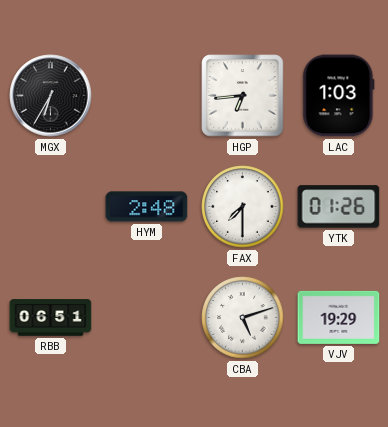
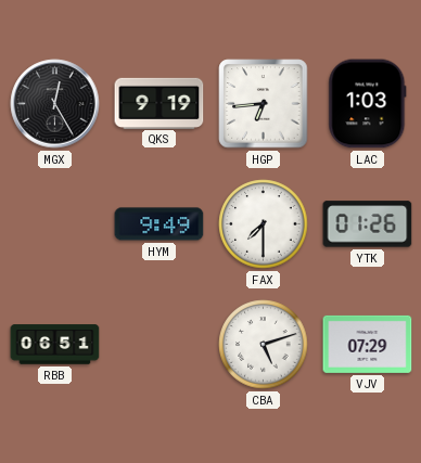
MGX: 6:35 -> 12:25
QKS: none -> 9:19
HYM: 2:48 -> 9:49
VJV: 19:29 -> 07:29
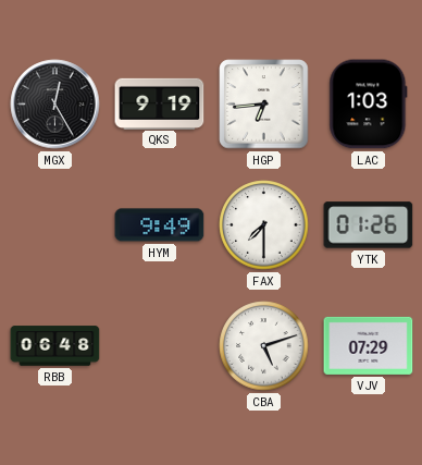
RBB: 06:51 -> 06:48
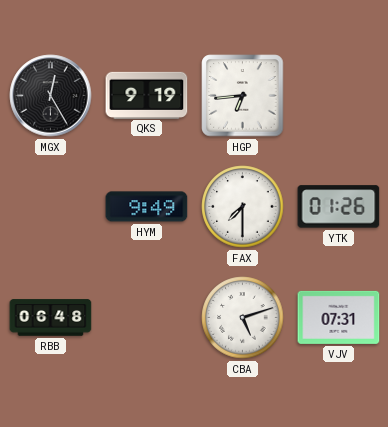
LAC: 1:03 -> none
VJV: 07:29 -> 07:31
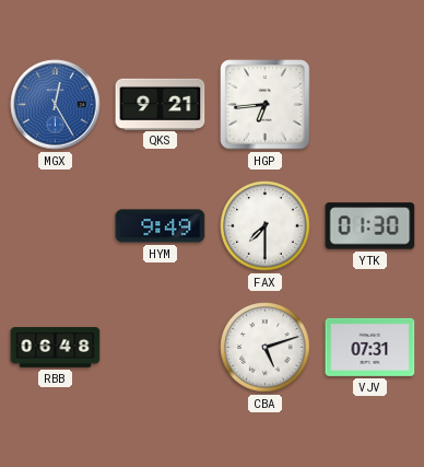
MGX dial: black -> blue
QKS: 9:19 -> 9:21
YTK: 01:26 -> 01:30
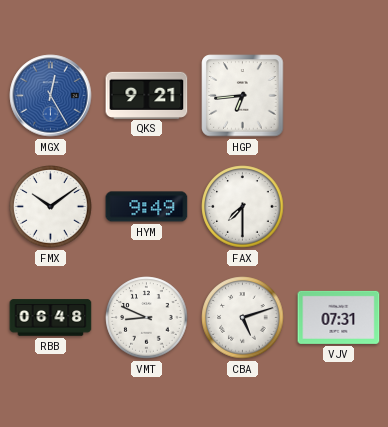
FMX: none -> 10:09
YTK: 01:30 -> none
VMT: none -> 8:49
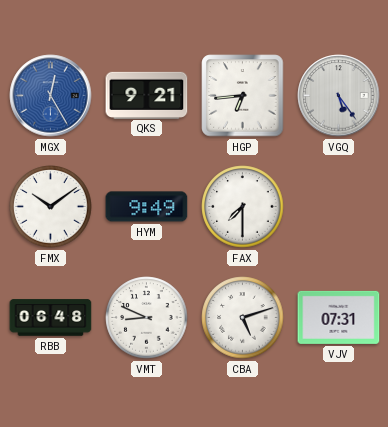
VGQ: none -> 5:24
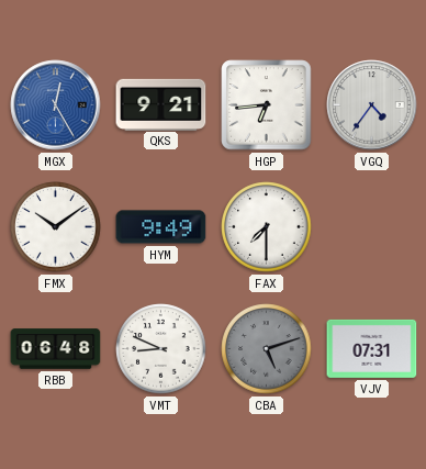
VGQ: 5:24 -> 4:36
CBA dial: white -> grey
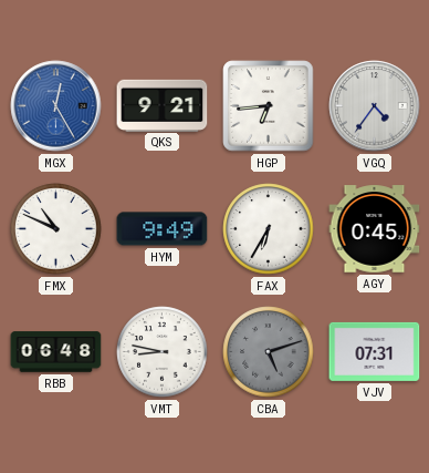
FMX: 10:09 -> 10:49
FAX: 7:30 -> 6:35
AGY: none -> 0:45
VMT: 8:49 -> 8:47
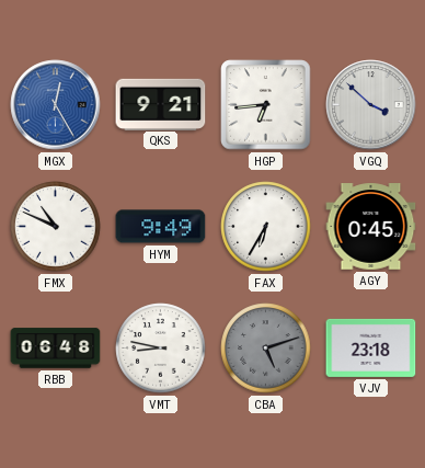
VGQ: 4:36 -> 3:52
VJV: 07:31 -> 23:18
